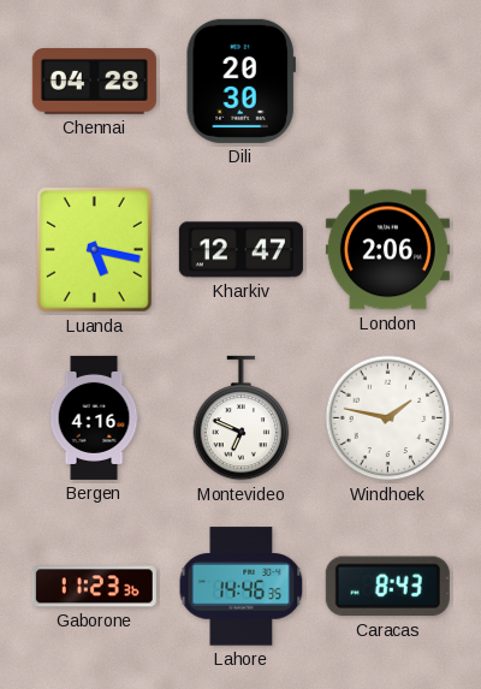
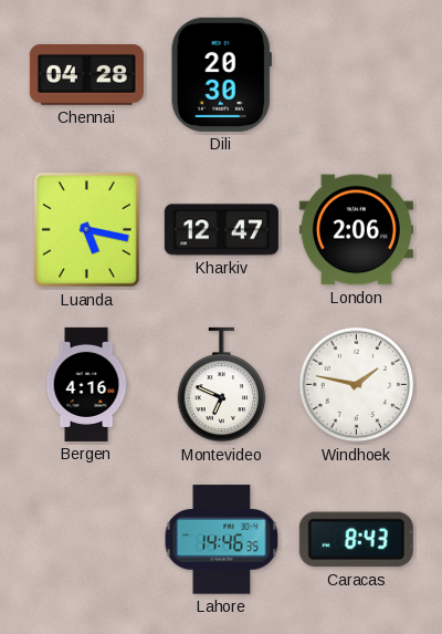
Gaborone: 11:23 -> none
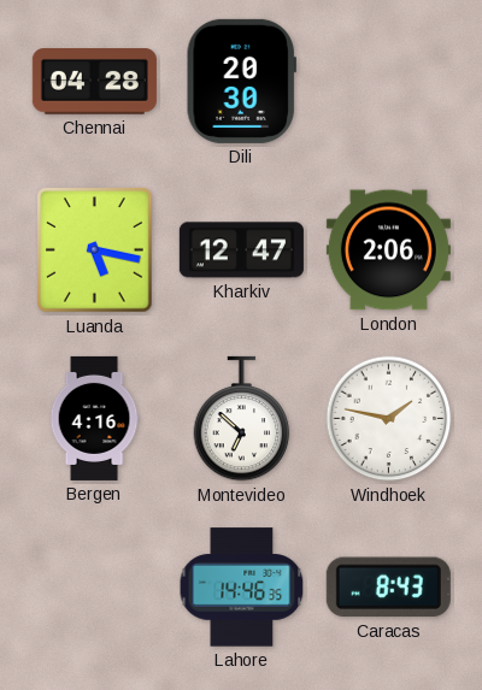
Montevideo: 6:49 -> 6:52
